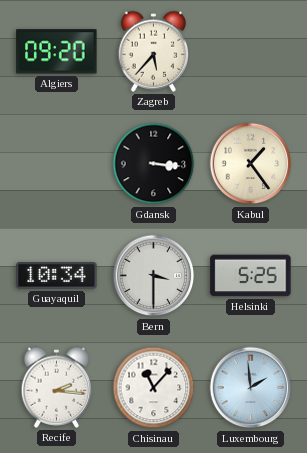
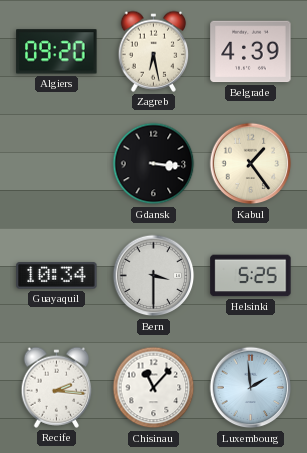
Zagreb: 5:37 -> 6:28
Belgrade: none -> 4:39
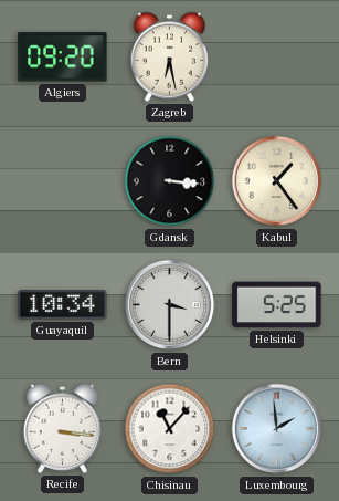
Belgrade: 4:39 -> none
Recife: 2:16 -> 3:16
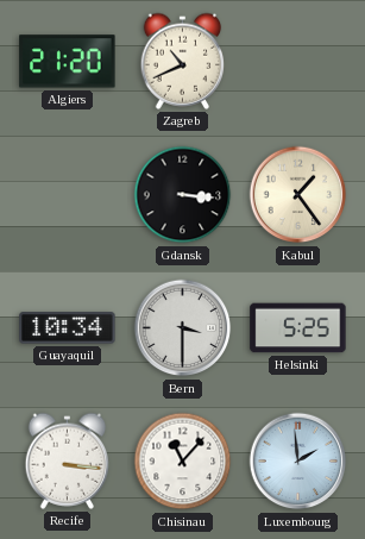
Algiers: 09:20 -> 21:20
Zagreb: 6:28 -> 10:41
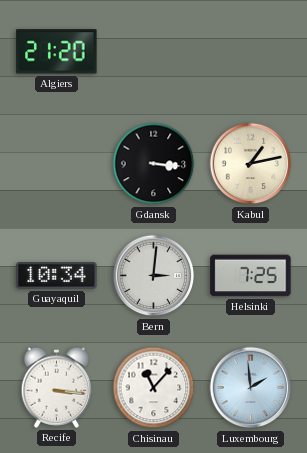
Zagreb: 10:41 -> none
Kabul: 1:24 -> 1:13
Bern: 3:30 -> 3:01
Helsinki: 5:25 -> 7:25
